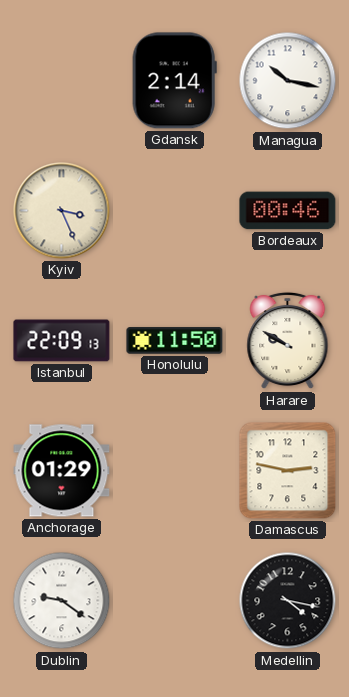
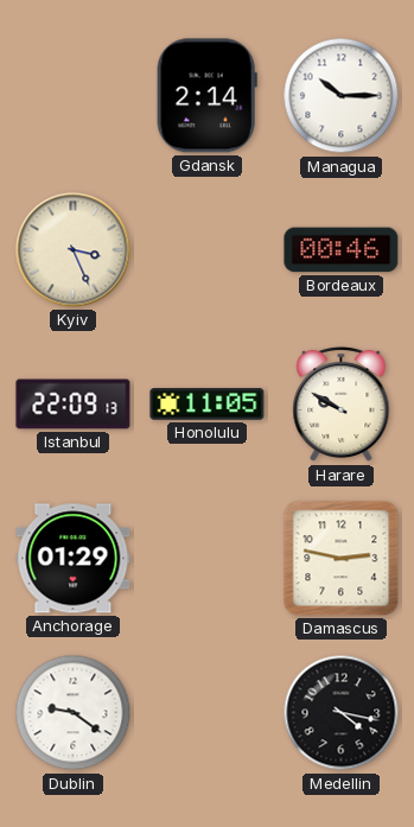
Managua: 10:17 -> 10:15
Honolulu: 11:50 -> 11:05
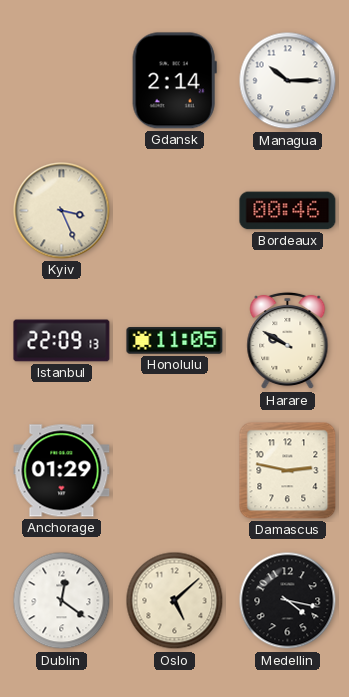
Dublin: 9:21 -> 12:21
Oslo: none -> 5:08
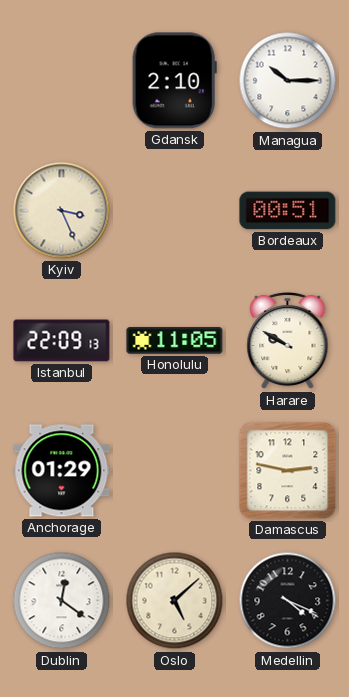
Gdansk: 2:14 -> 2:10
Bordeaux: 00:46 -> 00:51
Medellin: 4:17 -> 4:19
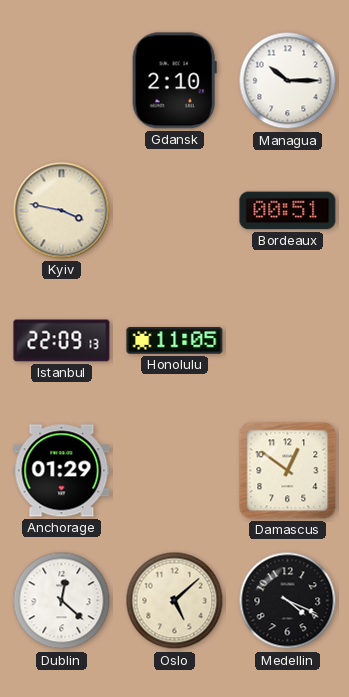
Kyiv: 3:26 -> 3:47
Harare: 9:50 -> none
Damascus: 2:47 -> 12:51
Dublin: 12:21 -> 12:22
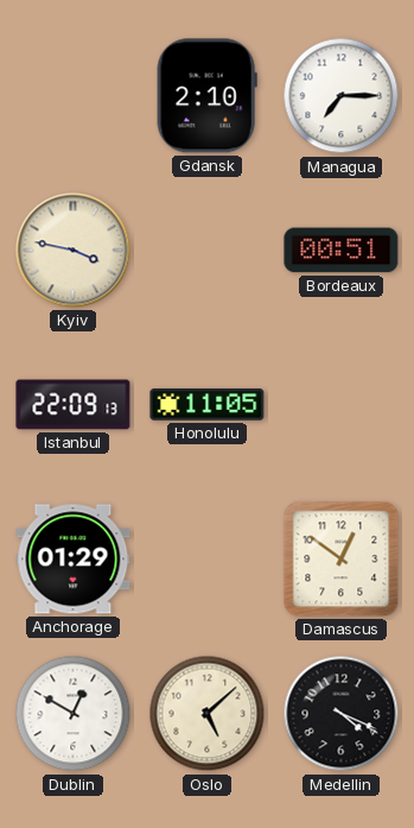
Managua: 10:15 -> 7:15
Dublin: 12:22 -> 12:50
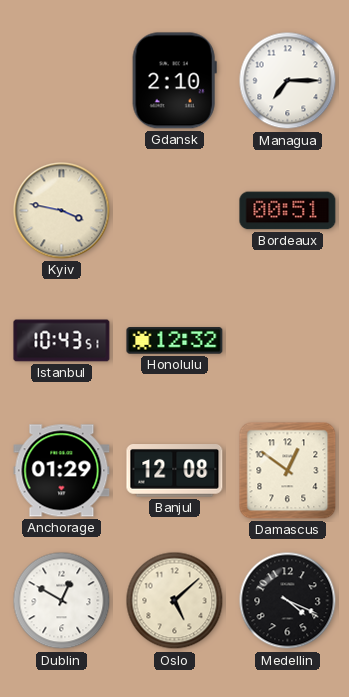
Istanbul: 22:09 -> 10:43
Honolulu: 11:05 -> 12:32
Banjul: none -> 12:08
